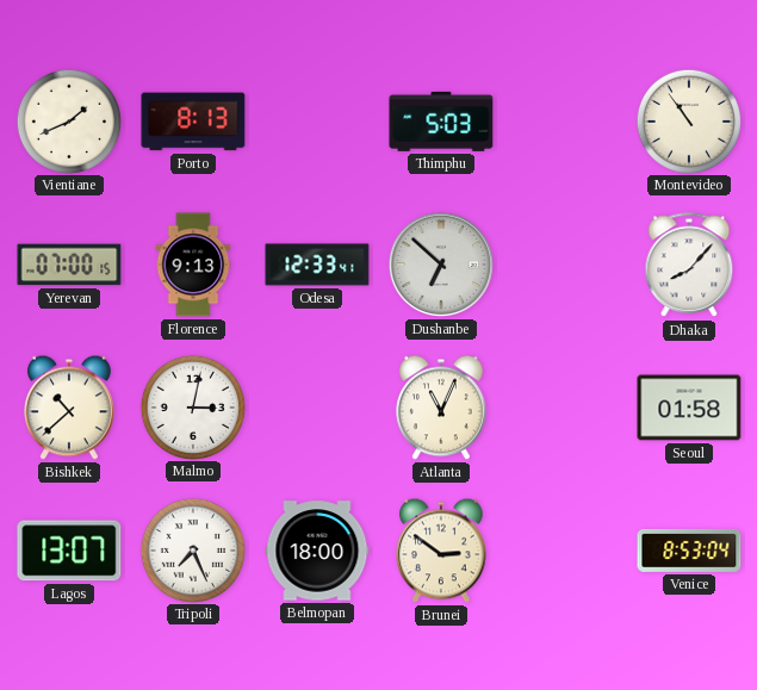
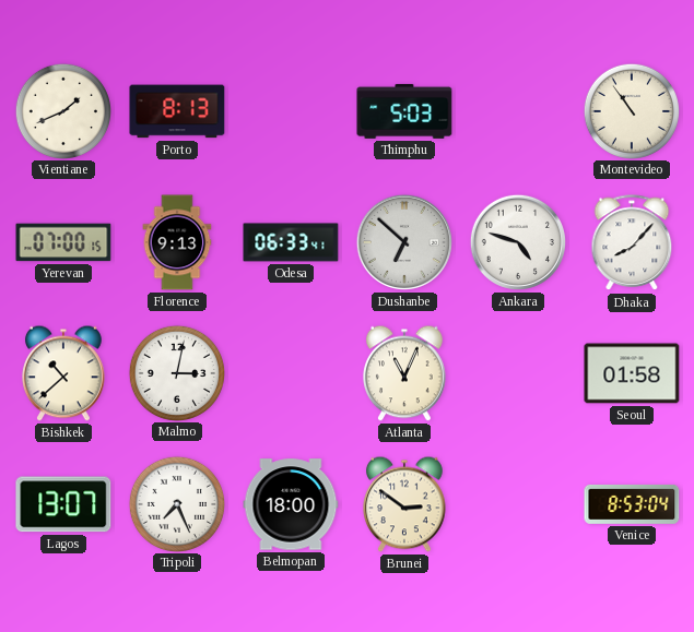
Odesa: 12:33 -> 06:33
Ankara: none -> 4:48
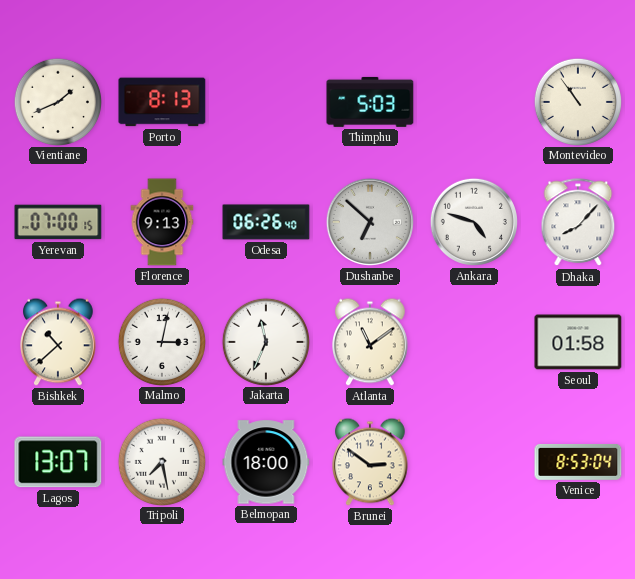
Odesa: 06:33 -> 06:26
Jakarta: none -> 11:34
Atlanta: 11:04 -> 11:09
Tripoli: 7:26 -> 7:28
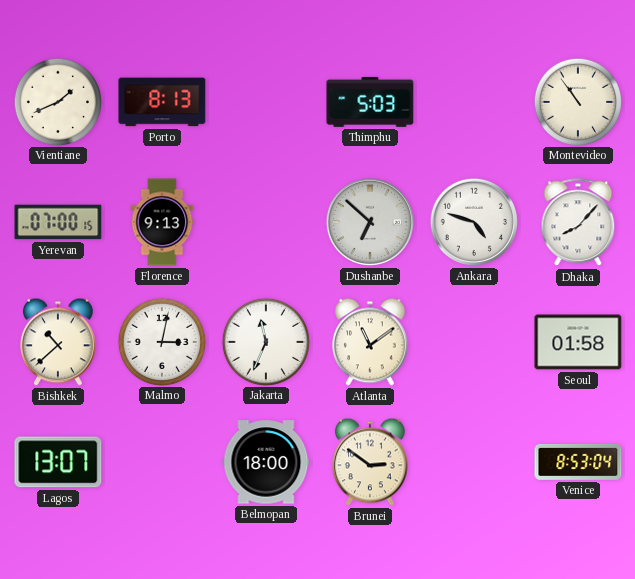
Odesa: 06:26 -> none
Tripoli: 7:28 -> none
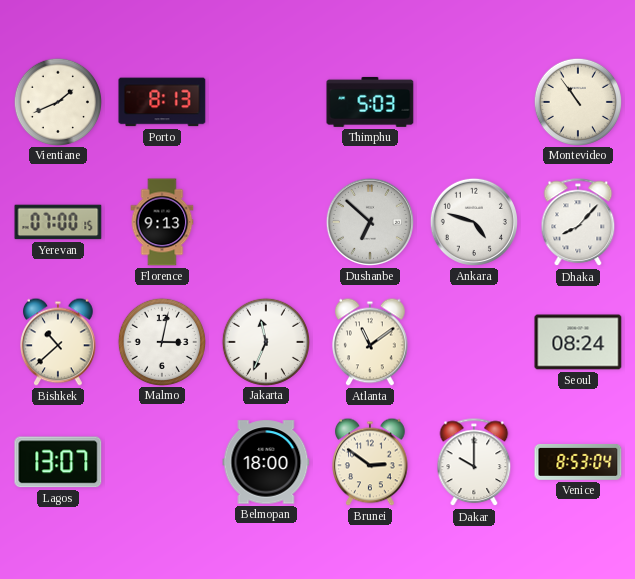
Seoul: 01:58 -> 08:24
Dakar: none -> 10:00
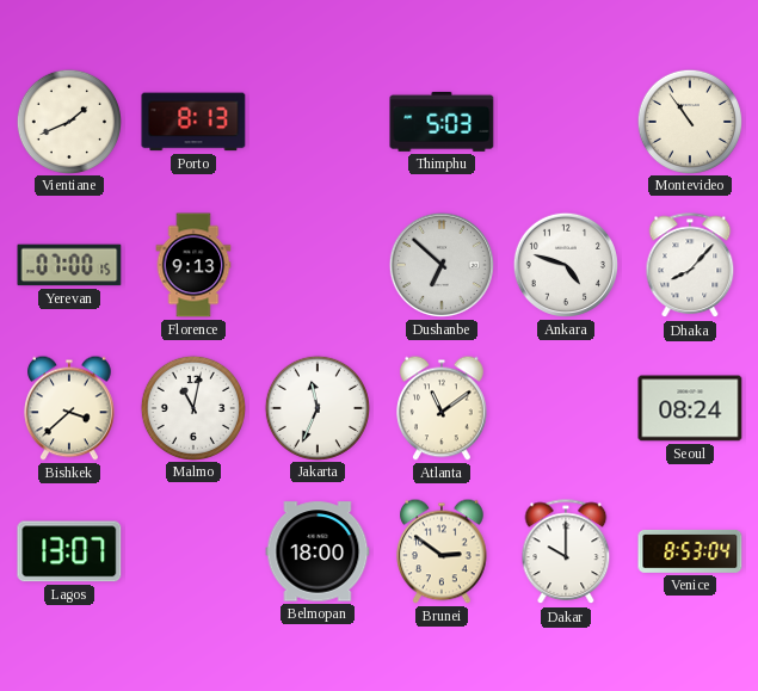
Bishkek: 10:38 -> 3:38
Malmo: 3:02 -> 11:02
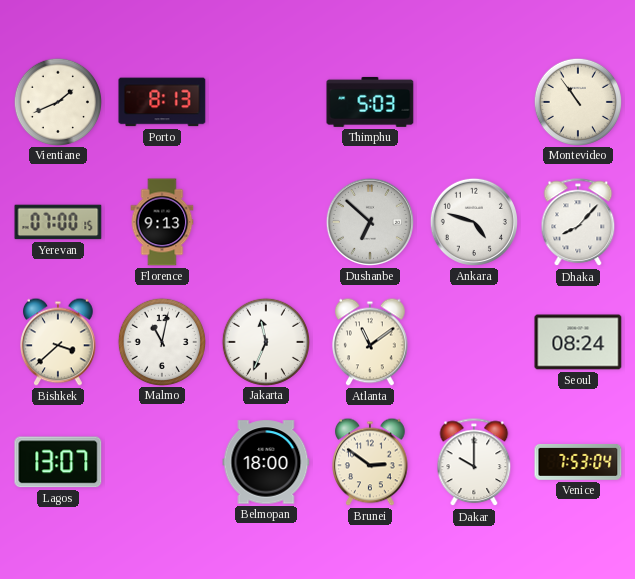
Venice: 8:53 -> 7:53
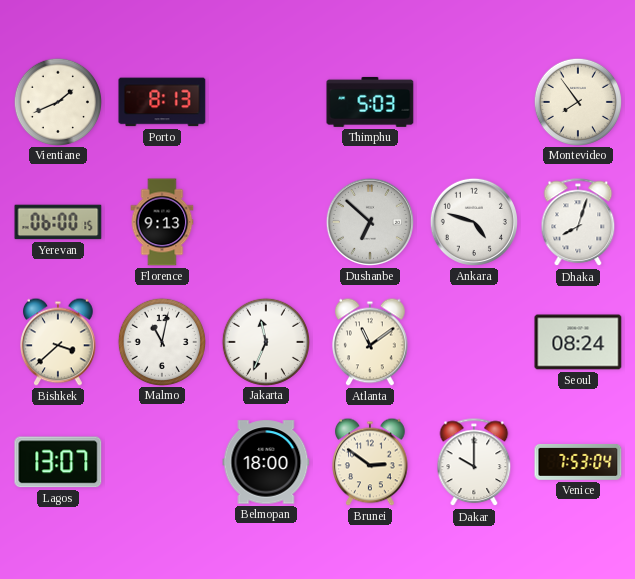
Montevideo: 10:54 -> 7:54
Yerevan: 07:00 -> 06:00
Dhaka: 8:07 -> 8:03
